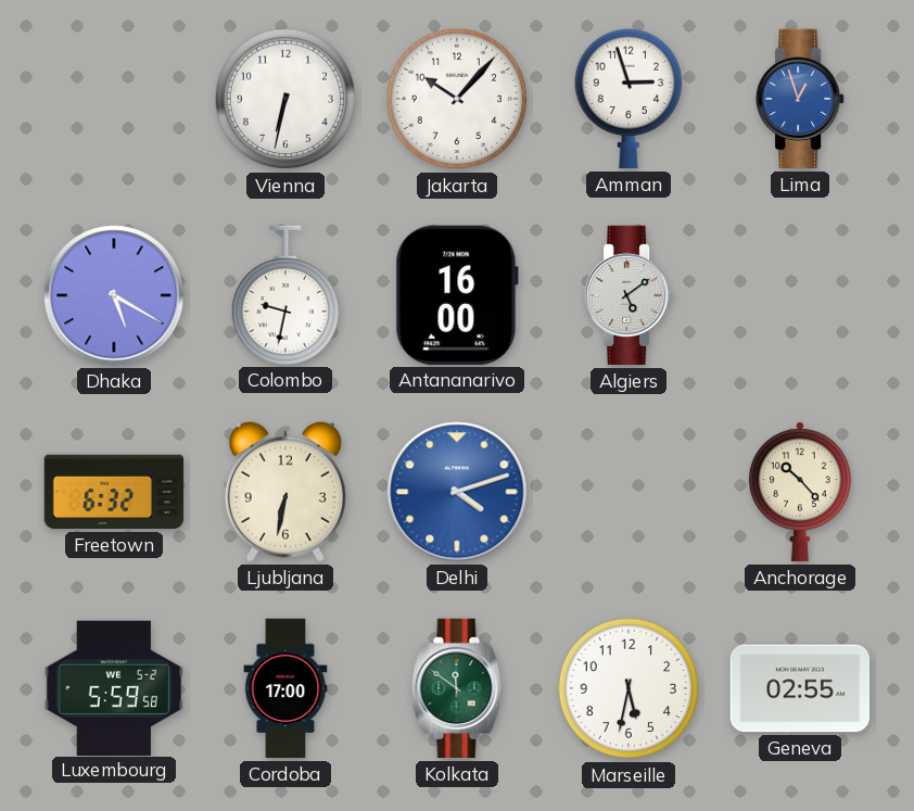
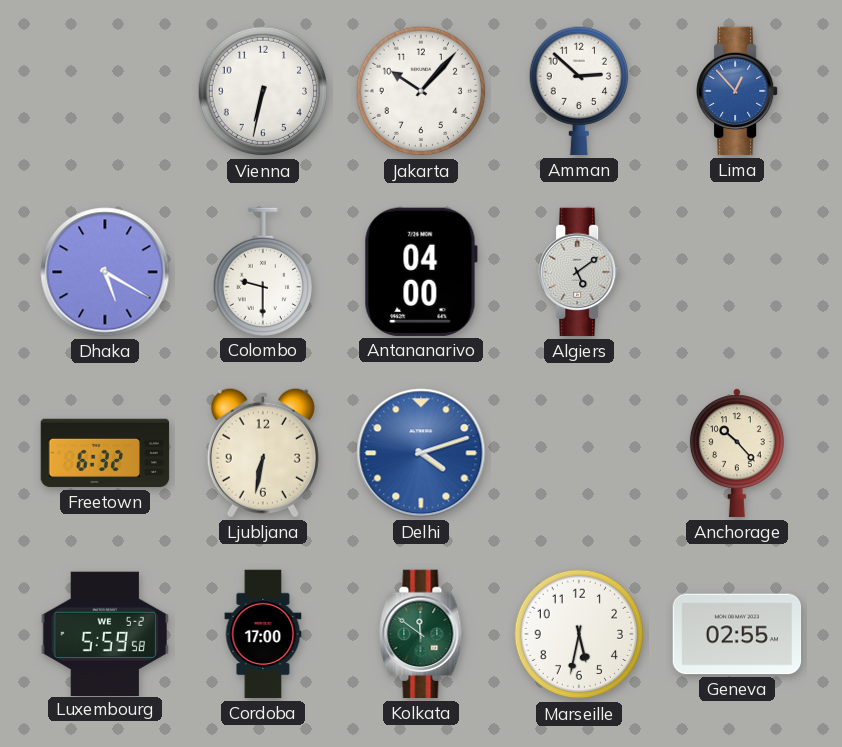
Amman: 2:57 -> 2:52
Lima: 12:57 -> 12:53
Colombo: 9:32 -> 9:30
Antananarivo: 16:00 -> 04:00
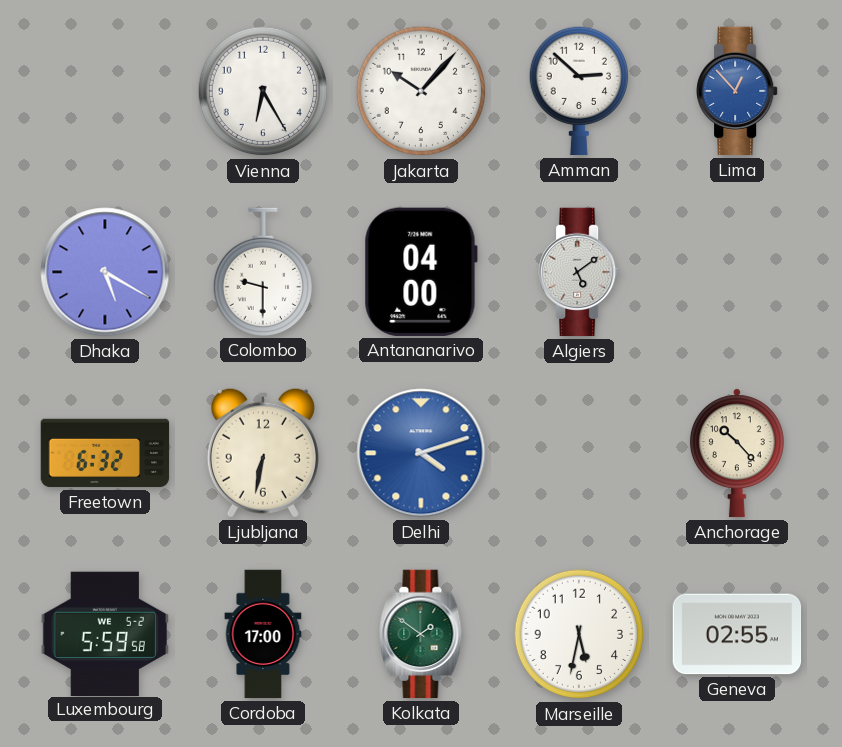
Vienna: 6:32 -> 6:25
Kolkata: 11:51 -> 1:51
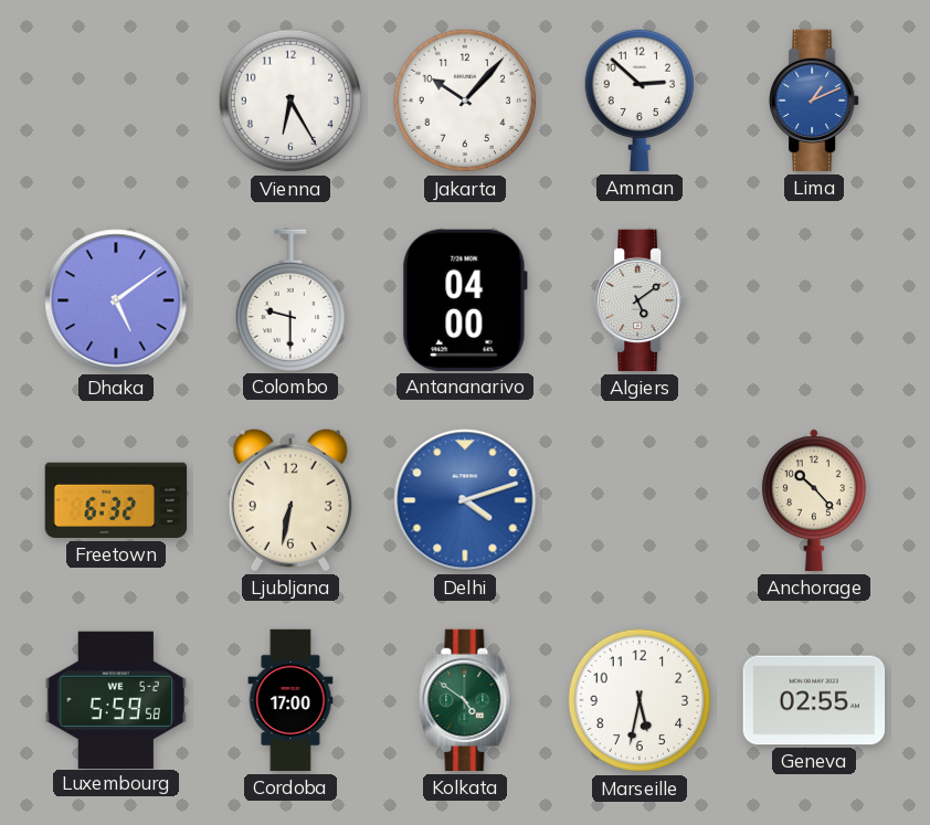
Lima: 12:53 -> 1:11
Dhaka: 5:20 -> 5:09
Kolkata: 1:51 -> 4:51
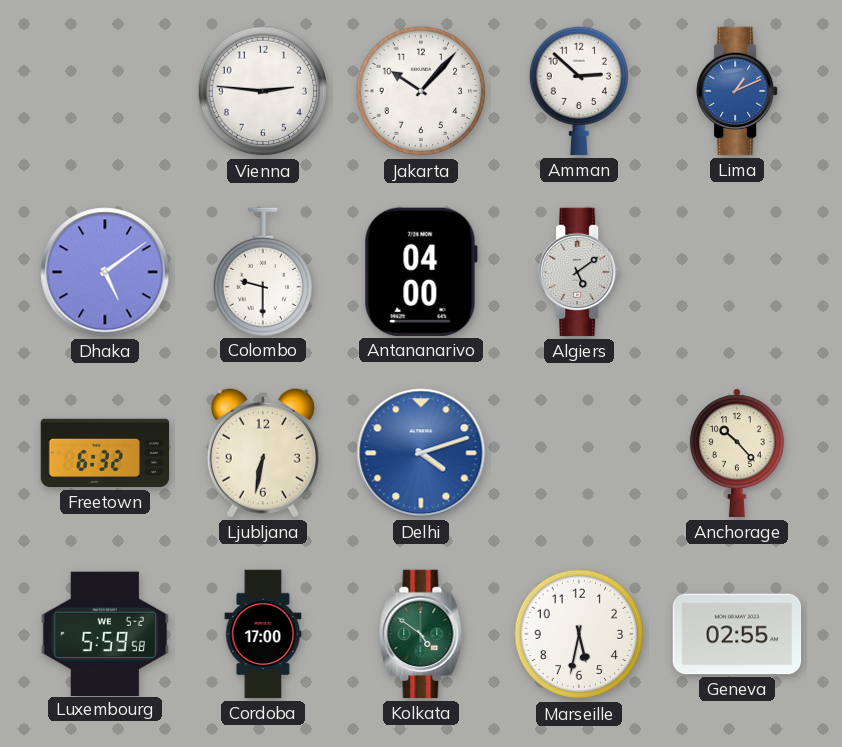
Vienna: 6:25 -> 2:46
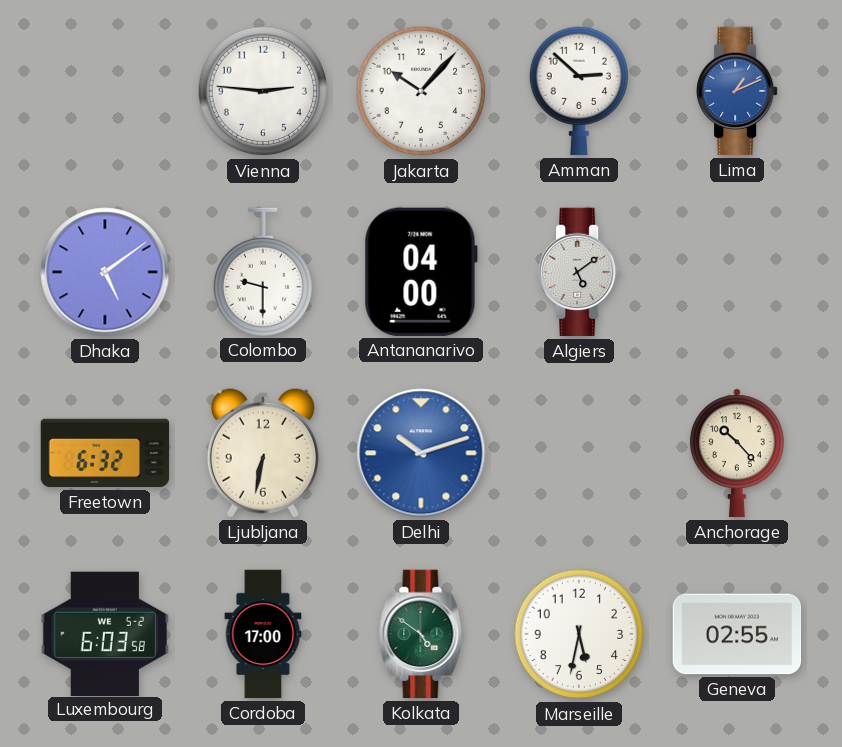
Delhi: 4:12 -> 10:12
Luxembourg: 5:59 -> 6:03
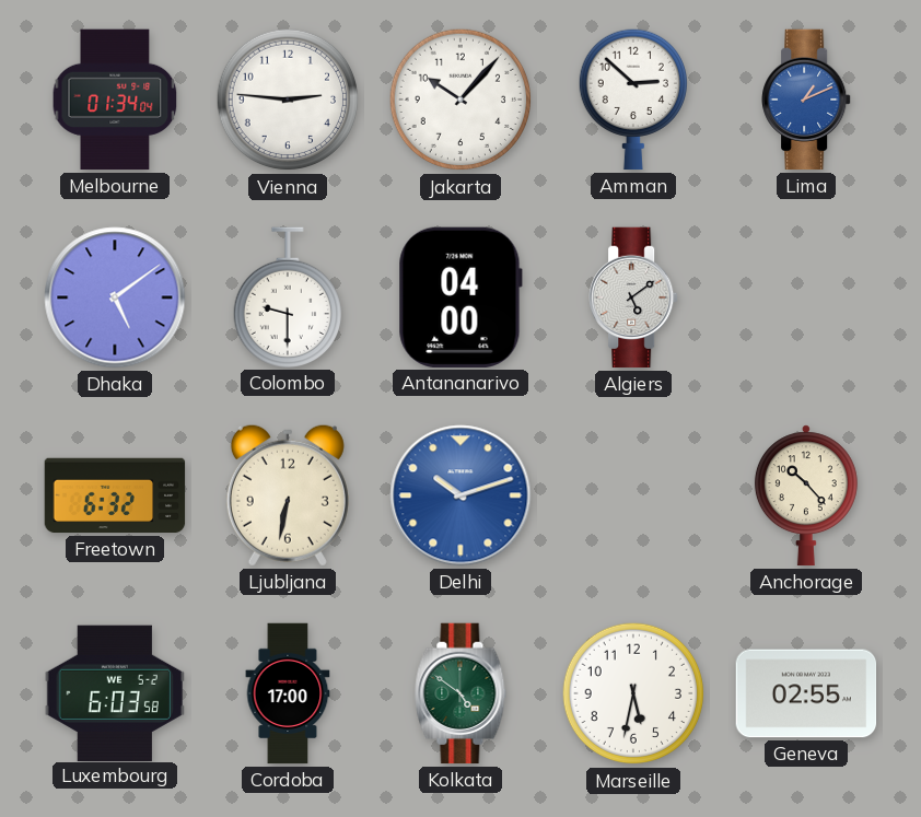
Melbourne: none -> 01:34
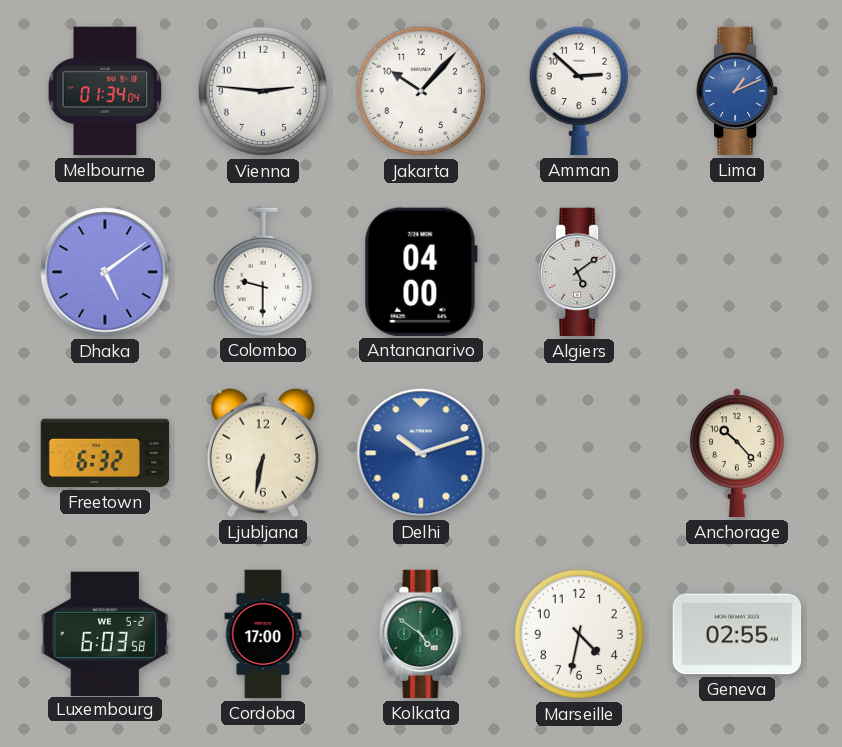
Marseille: 5:32 -> 4:32
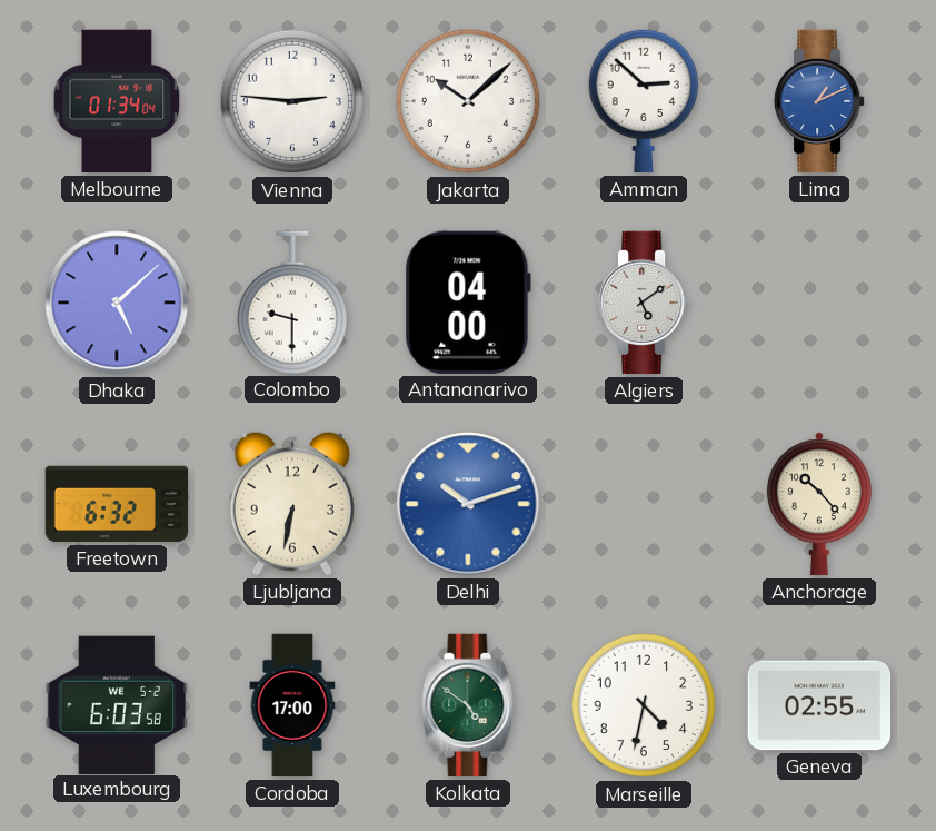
Jakarta: 10:07 -> 10:08
Dhaka: 5:09 -> 5:08
